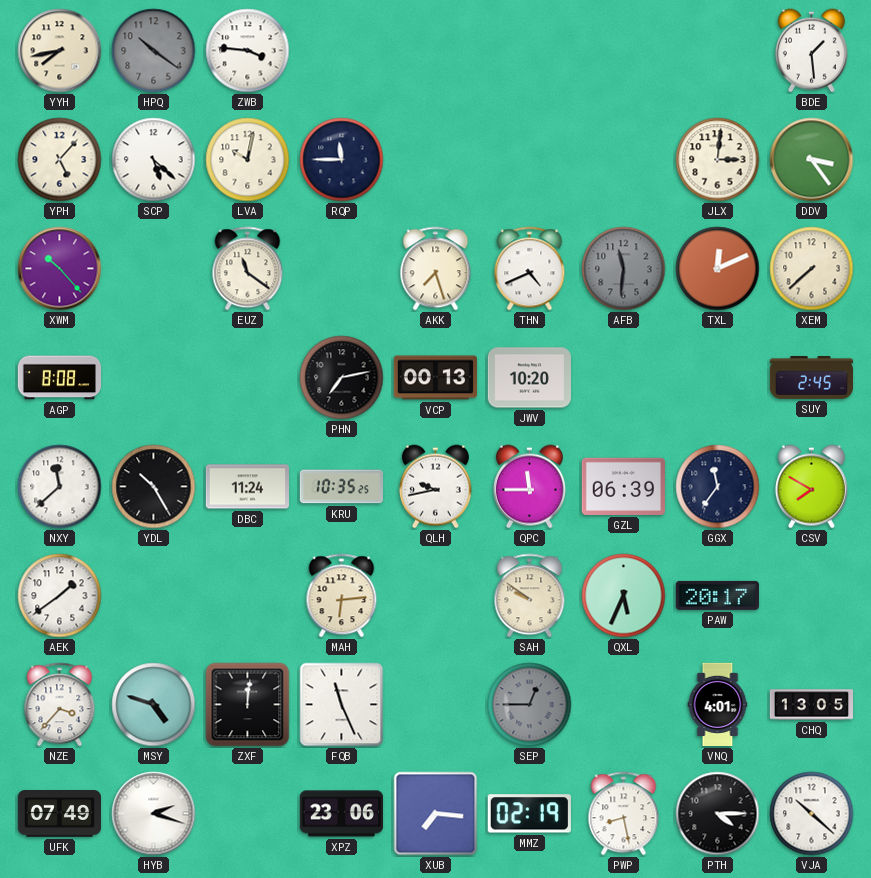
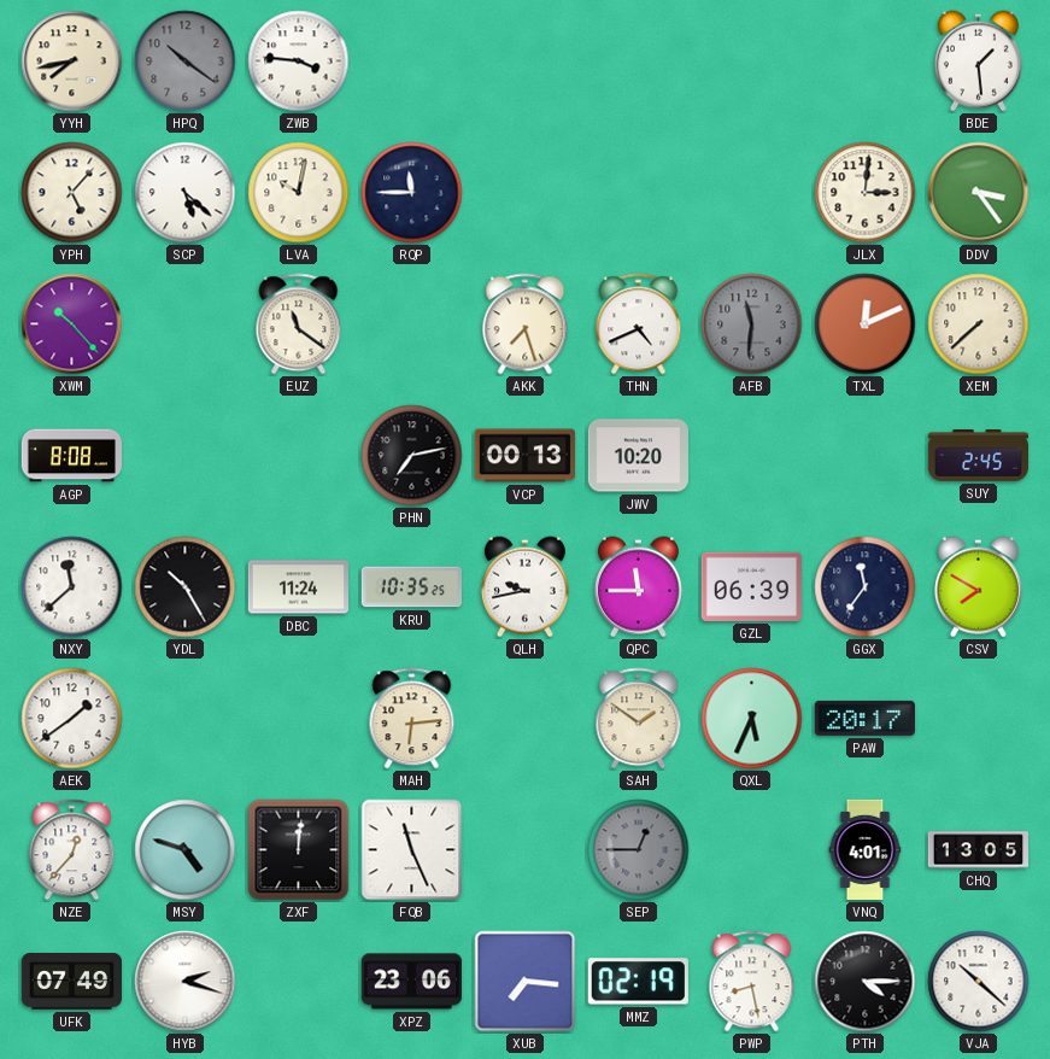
SAH: 9:51 -> 1:51
NZE: 3:37 -> 12:37
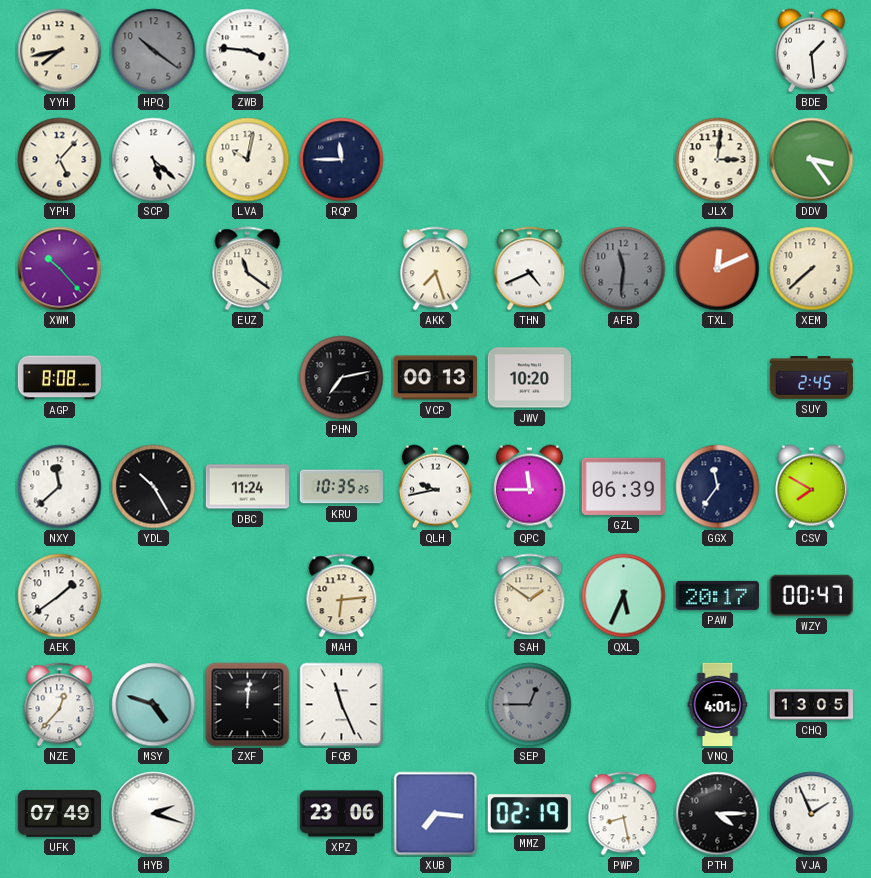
WZY: none -> 00:47
VJA: 10:22 -> 1:56
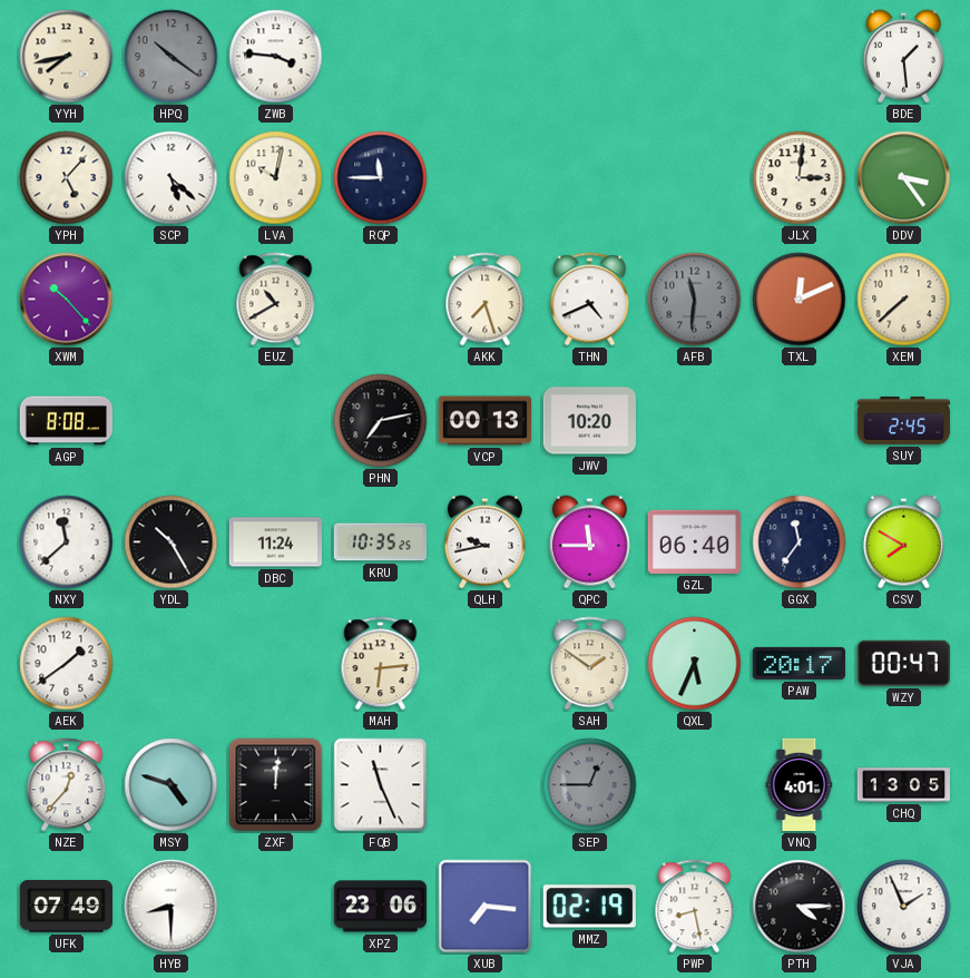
EUZ: 11:21 -> 10:40
GZL: 06:39 -> 06:40
HYB: 2:18 -> 8:30
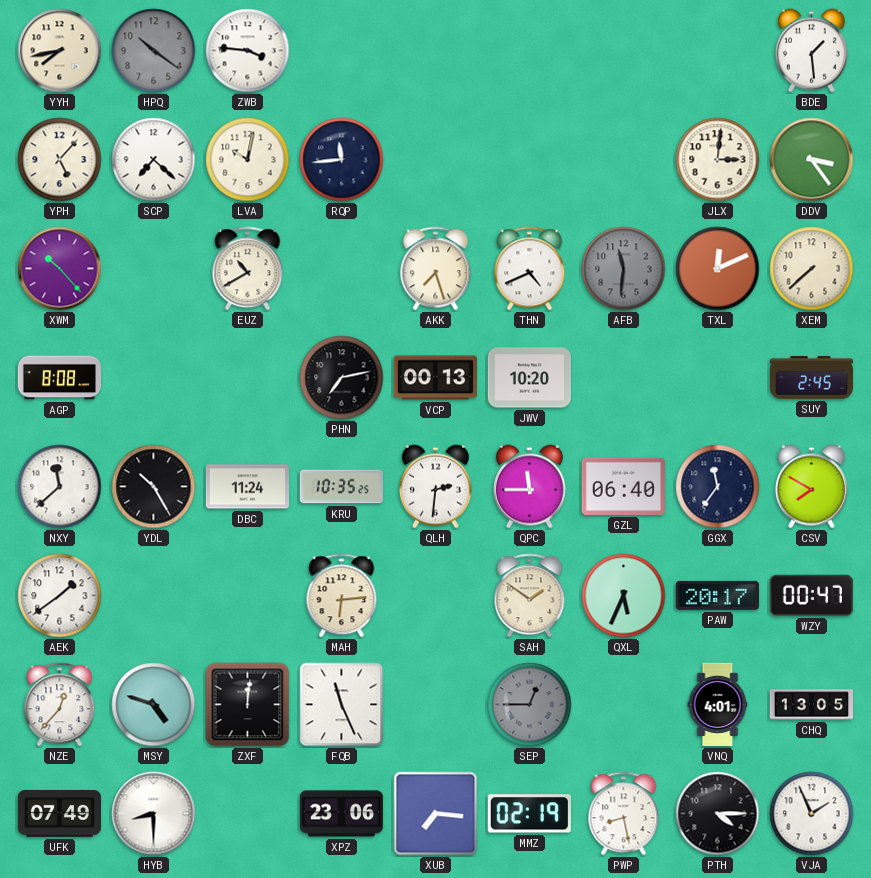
SCP: 5:22 -> 7:22
RQP: 11:45 -> 11:44
QLH: 9:43 -> 2:31
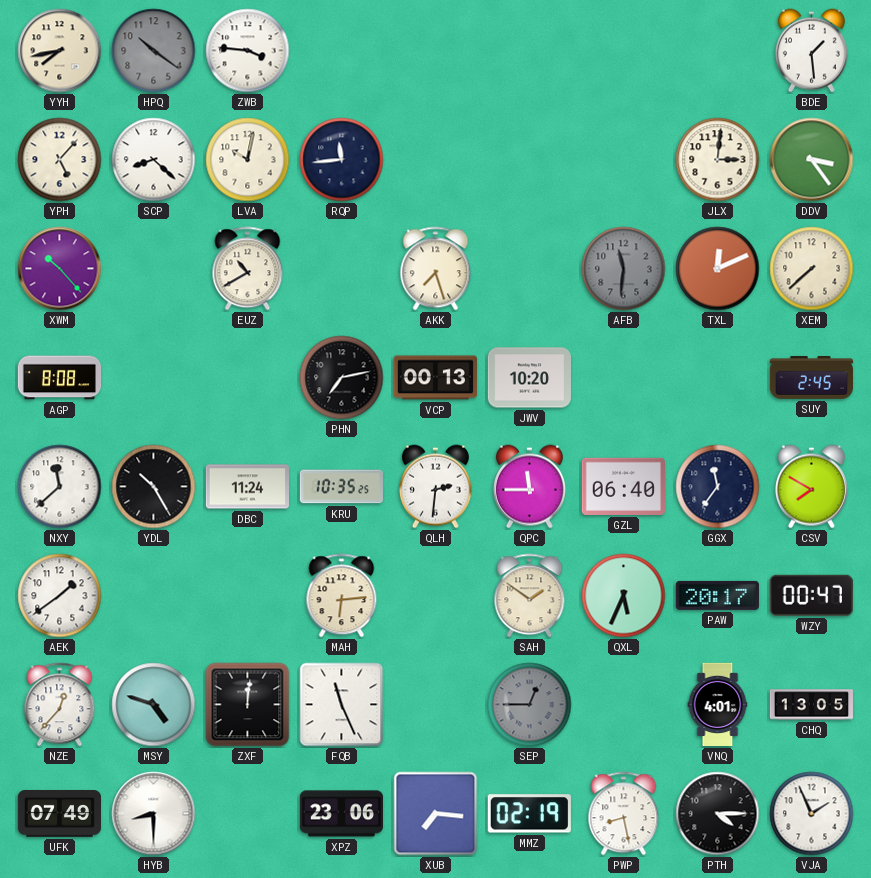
SCP: 7:22 -> 8:22
THN: 4:41 -> none
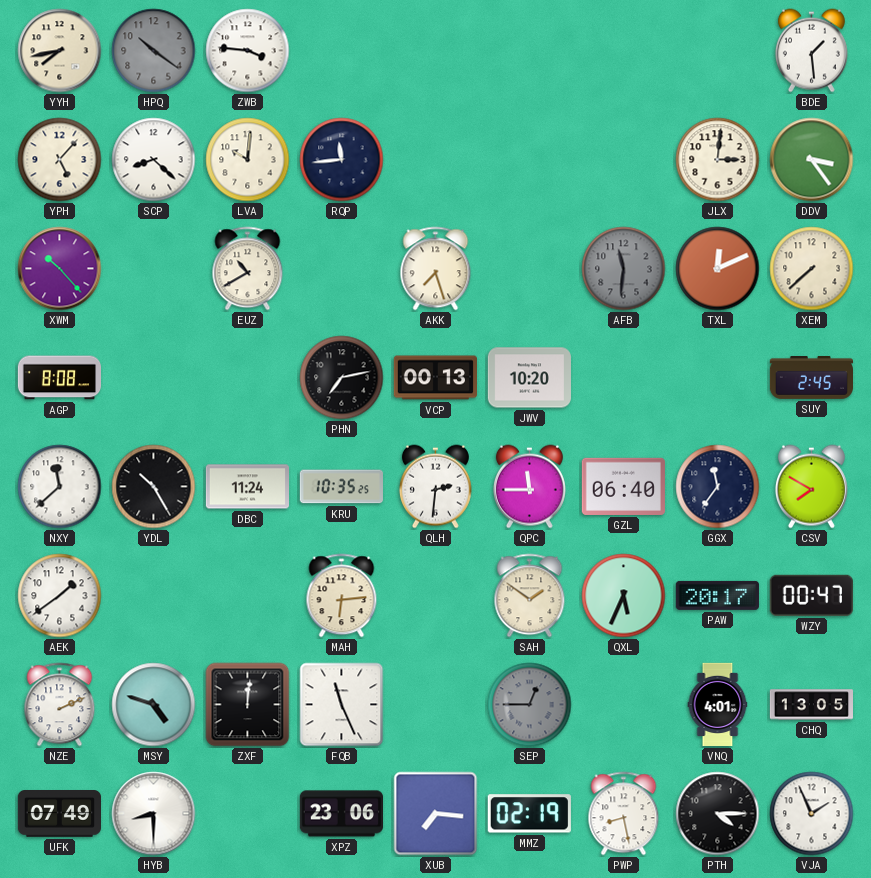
LVA: 10:02 -> 10:01
NZE: 12:37 -> 2:11
